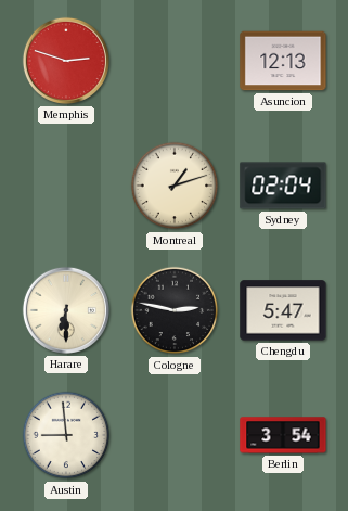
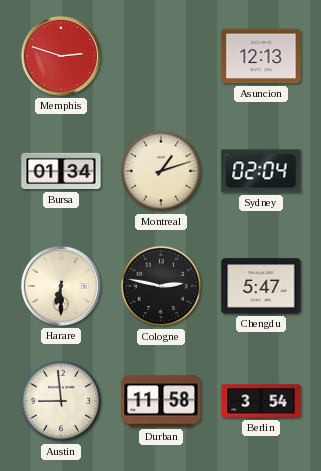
Bursa: none -> 01:34
Durban: none -> 11:58
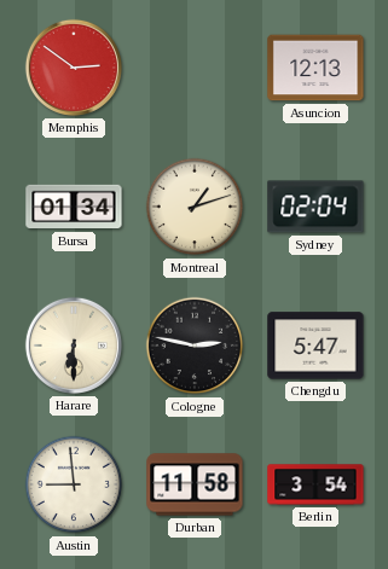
Memphis: 2:48 -> 2:51
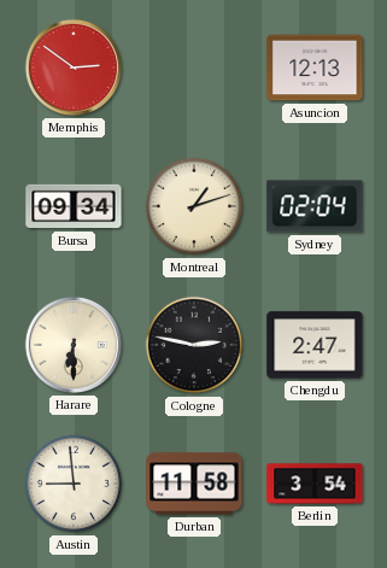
Bursa: 01:34 -> 09:34
Chengdu: 5:47 -> 2:47
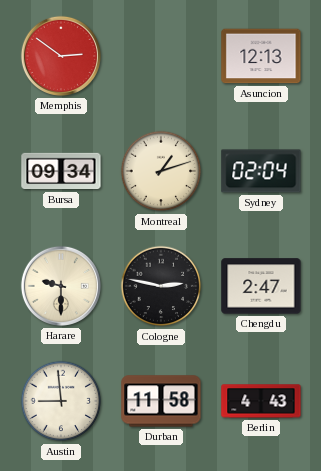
Harare: 6:30 -> 9:30
Berlin: 3:54 -> 4:43
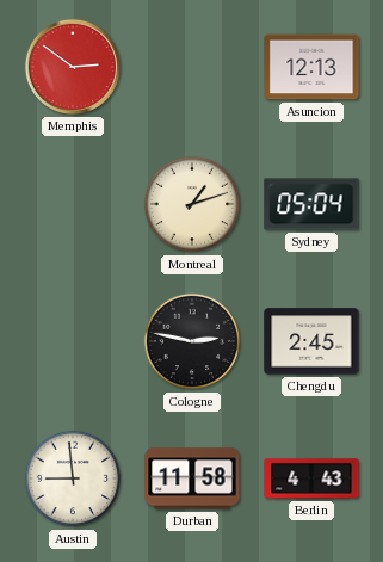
Bursa: 09:34 -> none
Sydney: 02:04 -> 05:04
Harare: 9:30 -> none
Chengdu: 2:47 -> 2:45
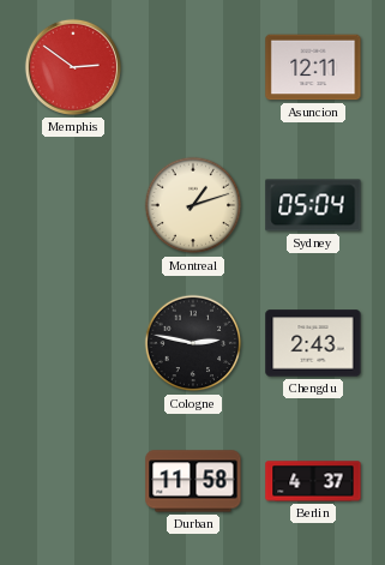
Asuncion: 12:13 -> 12:11
Chengdu: 2:45 -> 2:43
Austin: 8:59 -> none
Berlin: 4:43 -> 4:37
